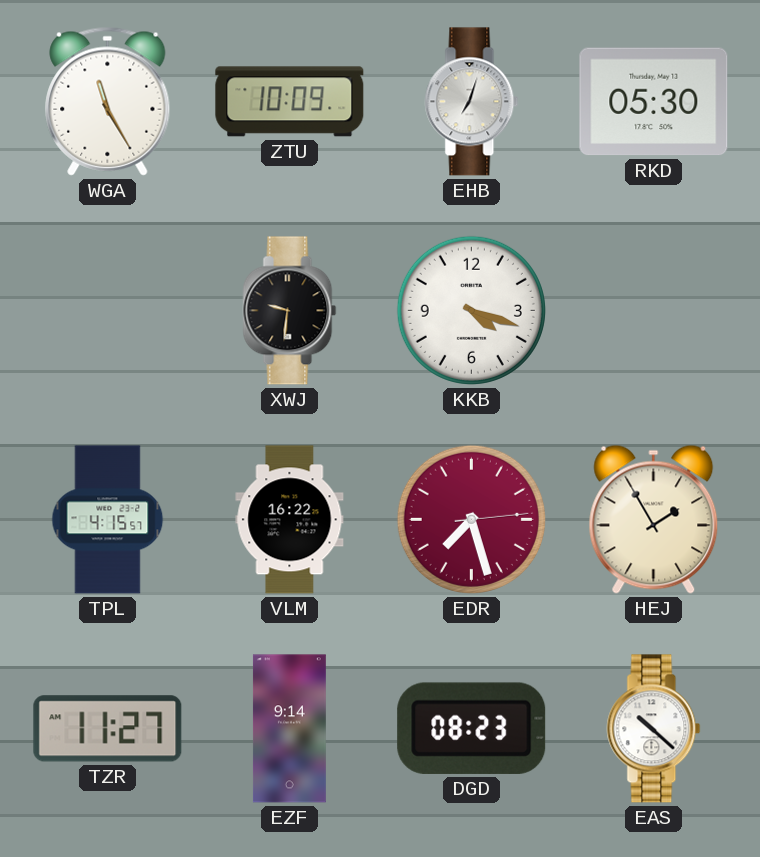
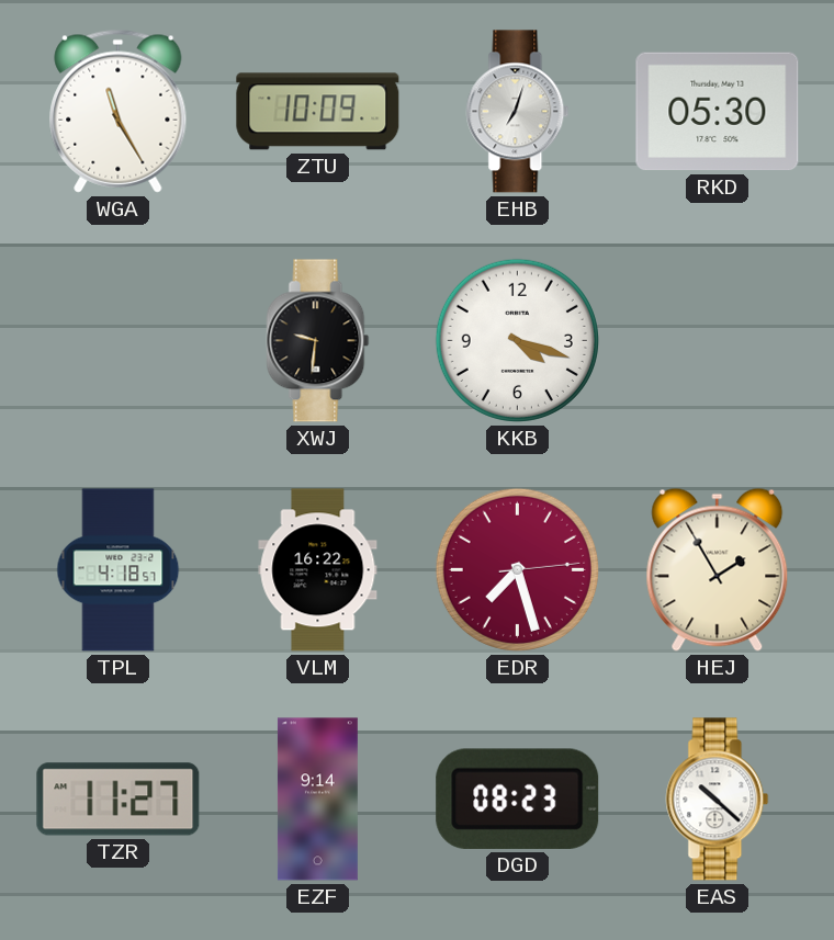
TPL: 4:15 -> 4:18
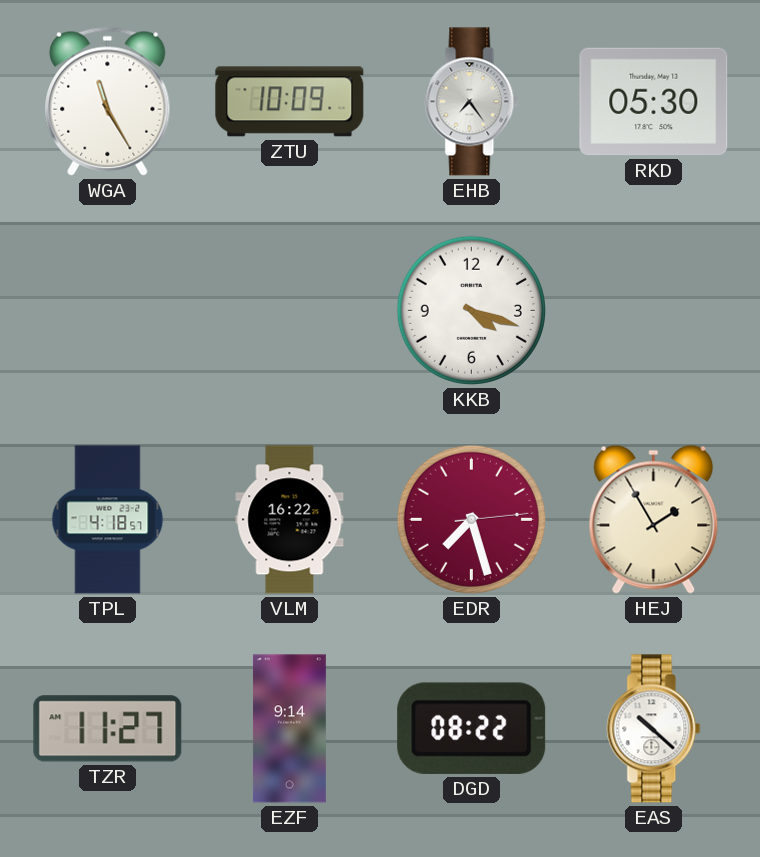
EHB: 7:03 -> 7:24
XWJ: 9:31 -> none
DGD: 08:23 -> 08:22
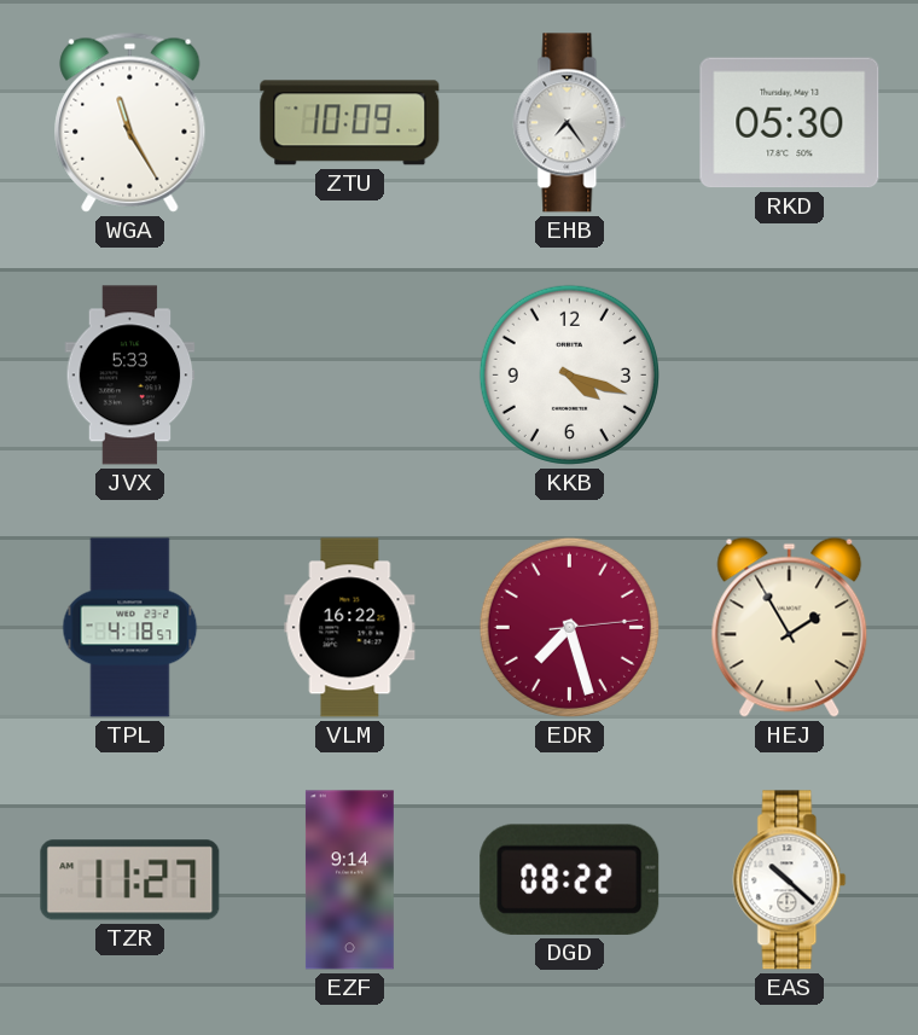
JVX: none -> 5:33
